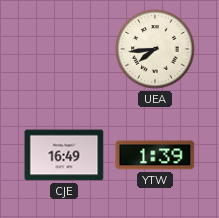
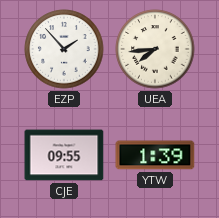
EZP: none -> 1:53
CJE: 16:49 -> 09:55
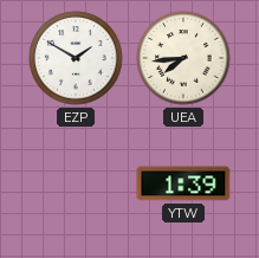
EZP: 1:53 -> 1:50
CJE: 09:55 -> none
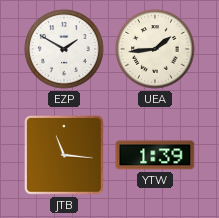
UEA: 7:44 -> 1:44
JTB: none -> 11:16
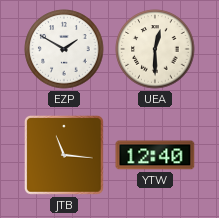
UEA: 1:44 -> 12:30
YTW: 1:39 -> 12:40
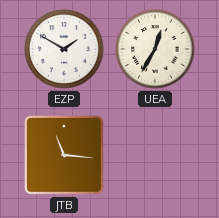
UEA: 12:30 -> 12:35
YTW: 12:40 -> none
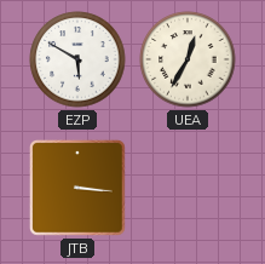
EZP: 1:50 -> 5:50
JTB: 11:16 -> 3:16
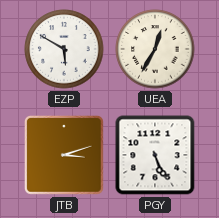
JTB: 3:16 -> 3:12
PGY: none -> 5:26
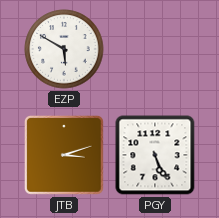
UEA: 12:35 -> none
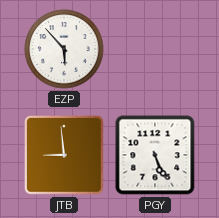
EZP: 5:50 -> 5:53
JTB: 3:12 -> 8:59
